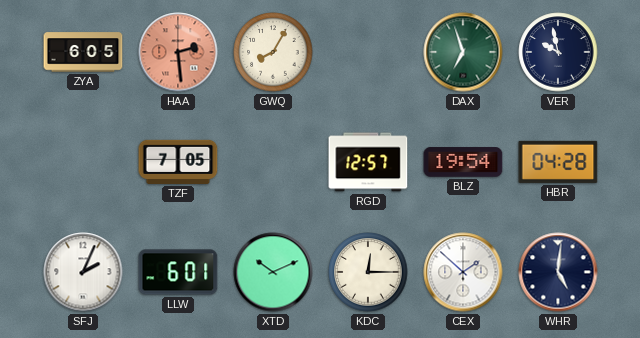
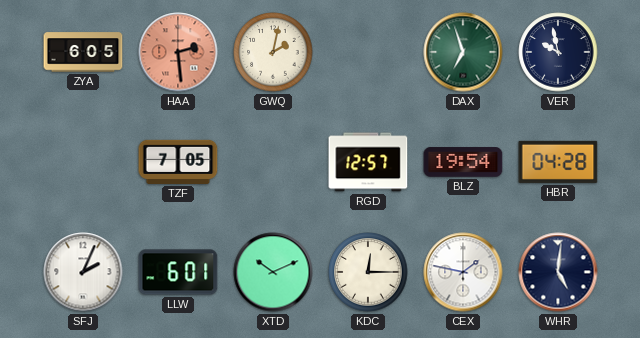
GWQ: 8:05 -> 2:02
CEX: 1:52 -> 1:47
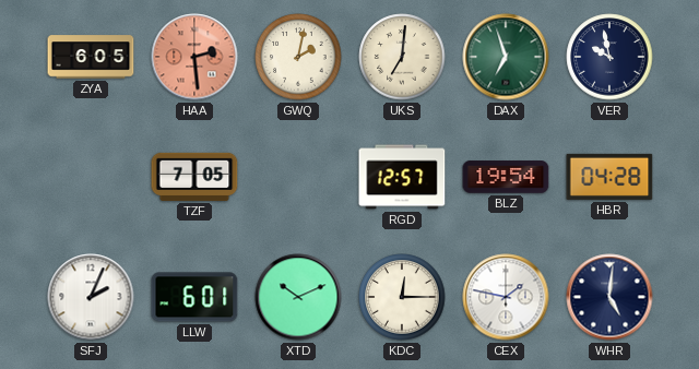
UKS: none -> 7:01
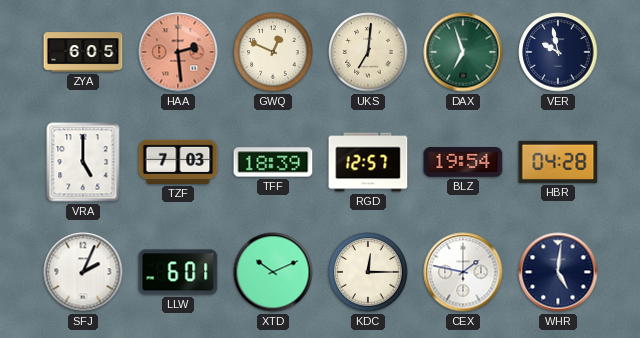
GWQ: 2:02 -> 12:49
VRA: none -> 5:00
TZF: 7:05 -> 7:03
TFF: none -> 18:39
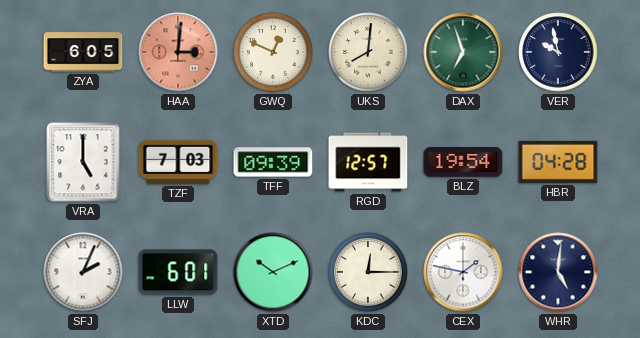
HAA: 2:29 -> 3:01
UKS: 7:01 -> 8:01
TFF: 18:39 -> 09:39
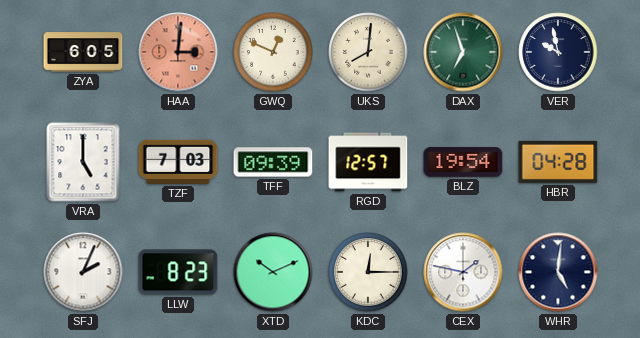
LLW: 6:01 -> 8:23
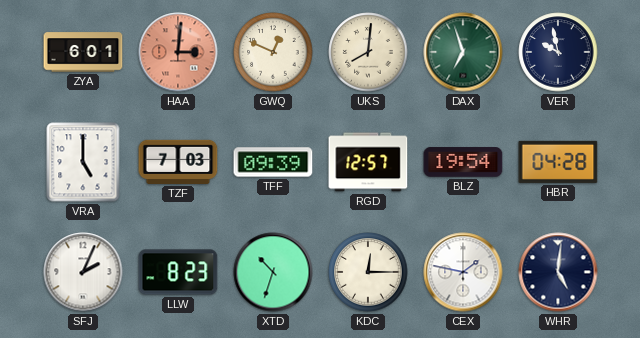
ZYA: 6:05 -> 6:01
XTD: 10:11 -> 10:33
